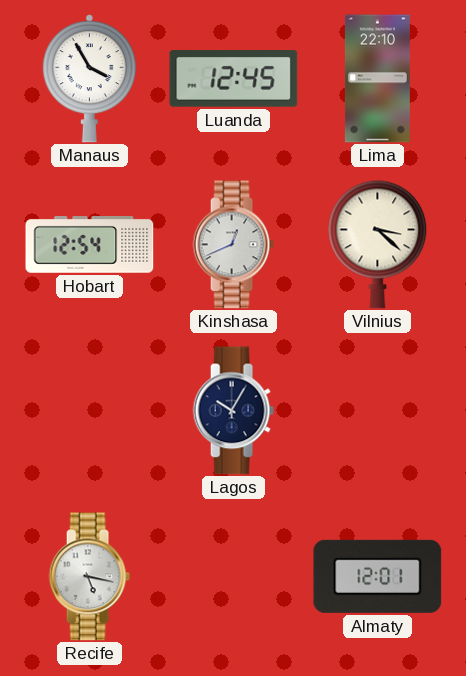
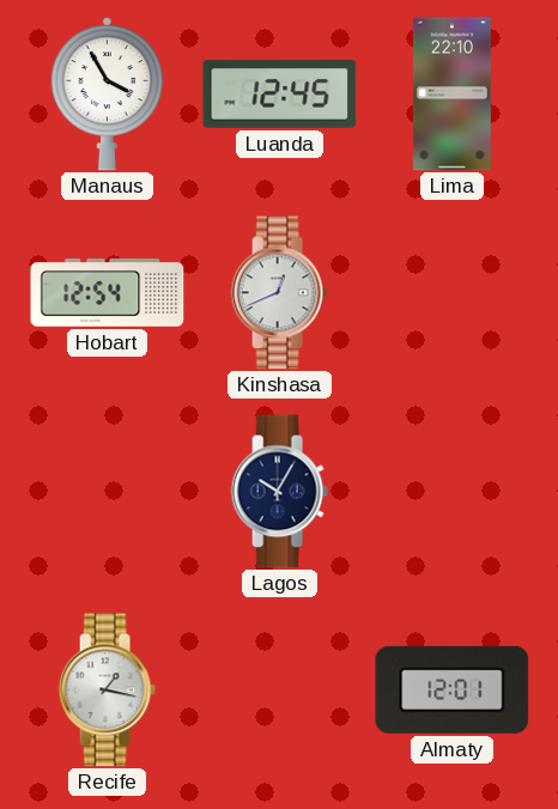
Vilnius: 3:22 -> none
Recife: 5:17 -> 1:17
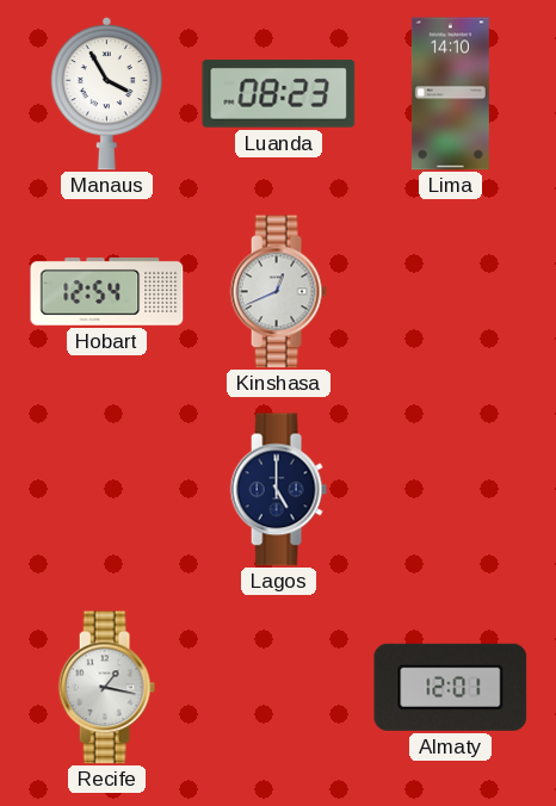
Luanda: 12:45 -> 08:23
Lima: 22:10 -> 14:10
Lagos: 10:05 -> 5:00
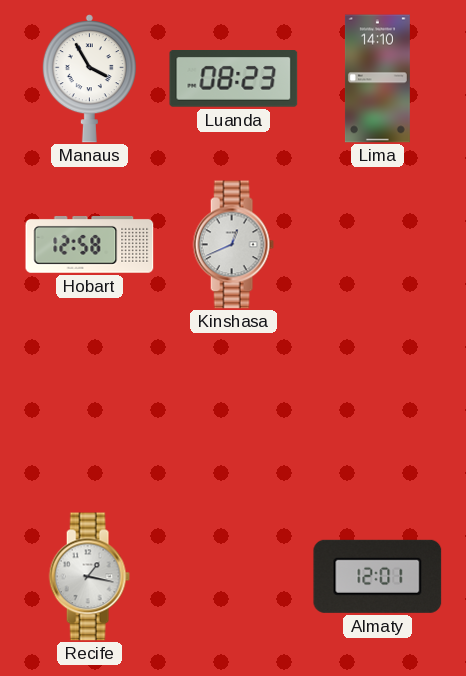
Hobart: 12:54 -> 12:58
Lagos: 5:00 -> none
